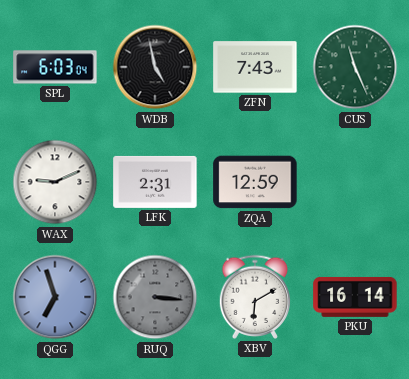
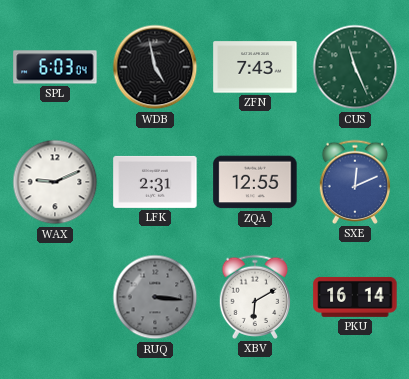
ZQA: 12:59 -> 12:55
SXE: none -> 12:11
QGG: 6:57 -> none
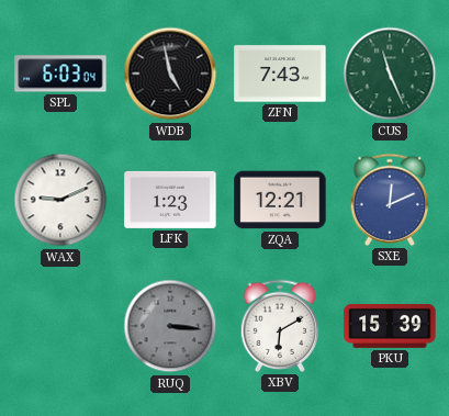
LFK: 2:31 -> 1:23
ZQA: 12:55 -> 12:21
PKU: 16:14 -> 15:39
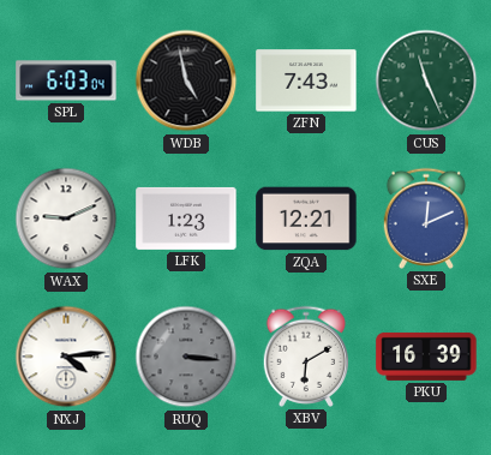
NXJ: none -> 4:14
PKU: 15:39 -> 16:39
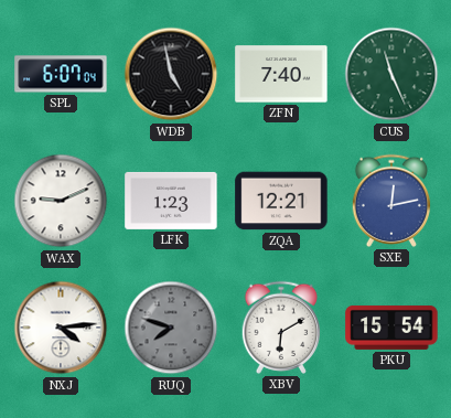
SPL: 6:03 -> 6:07
ZFN: 7:43 -> 7:40
SXE: 12:11 -> 12:13
RUQ: 3:16 -> 7:48
PKU: 16:39 -> 15:54
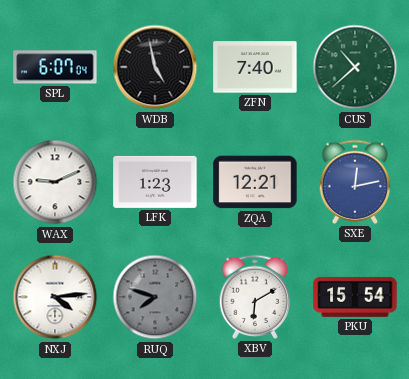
CUS: 11:26 -> 10:38
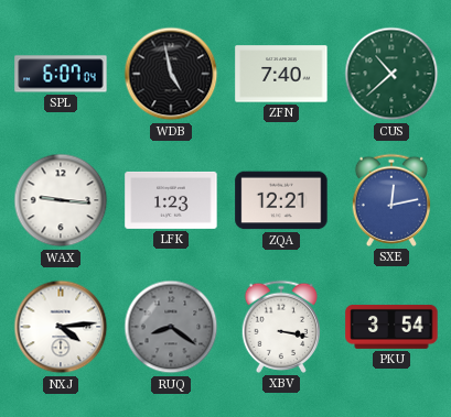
WAX: 9:11 -> 9:16
RUQ: 7:48 -> 8:21
XBV: 6:10 -> 3:17
PKU: 15:54 -> 3:54
